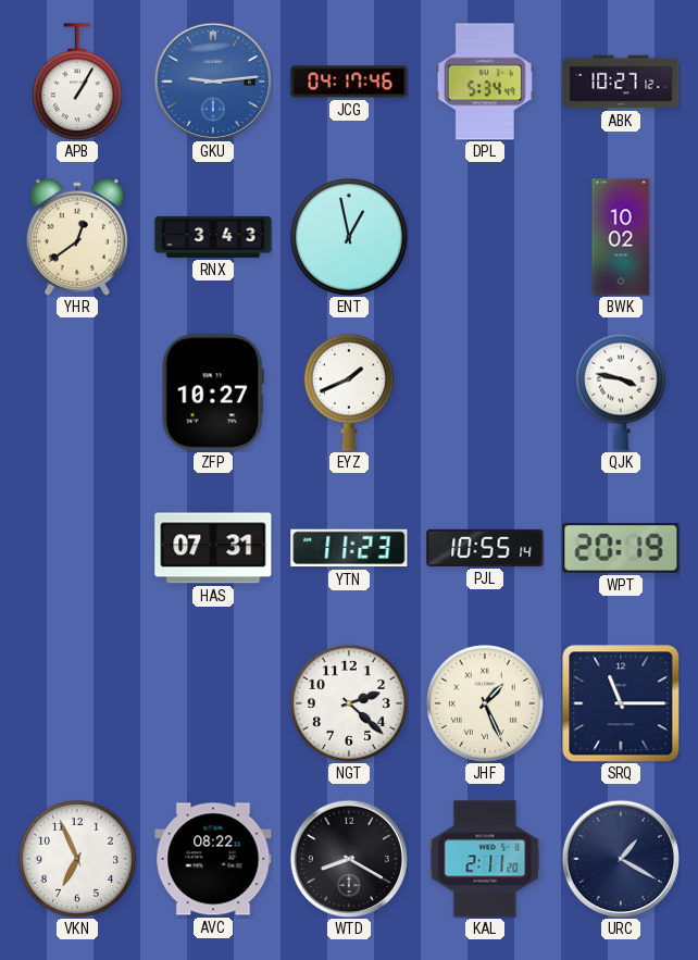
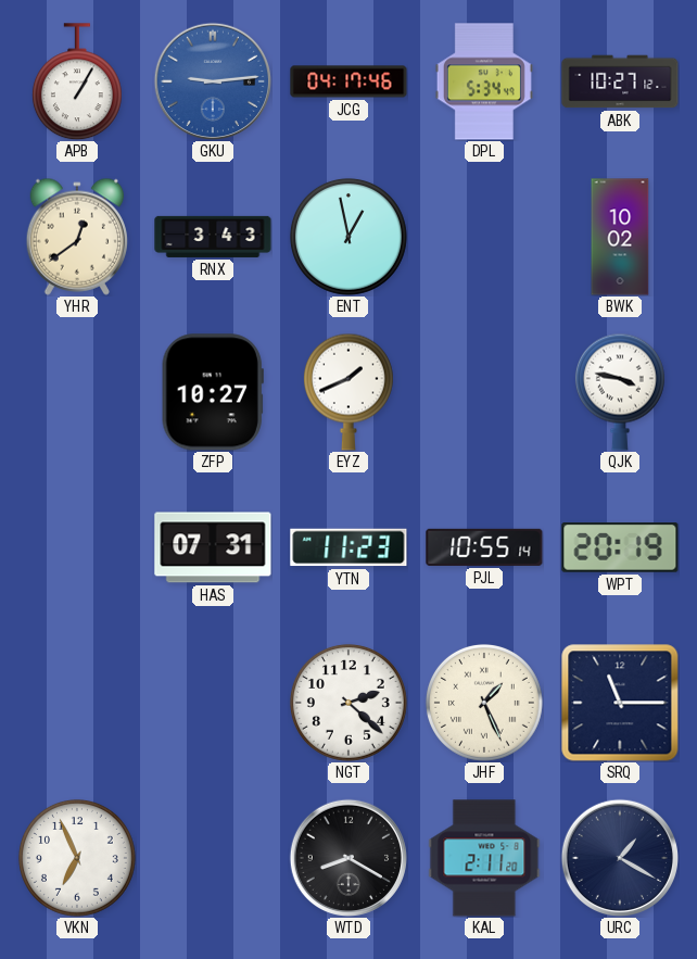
AVC: 08:22 -> none
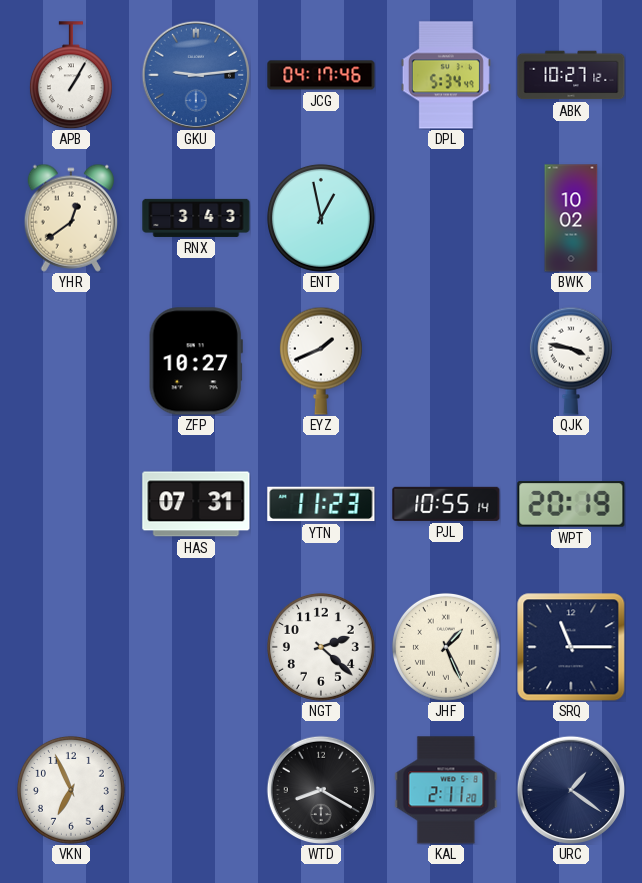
URC: 1:20 -> 1:21
